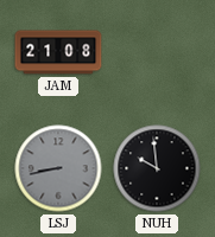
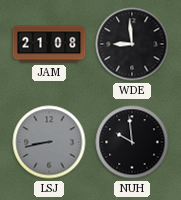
WDE: none -> 8:59
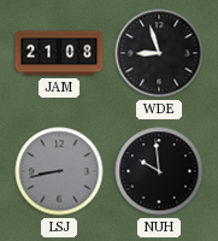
WDE: 8:59 -> 8:57
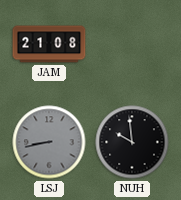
WDE: 8:57 -> none
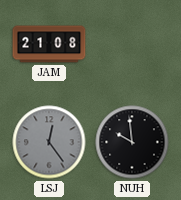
LSJ: 8:43 -> 12:24
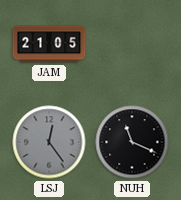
JAM: 21:08 -> 21:05
NUH: 9:59 -> 11:19
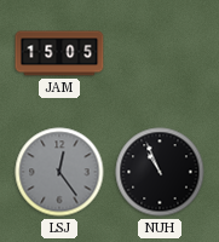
JAM: 21:05 -> 15:05
NUH: 11:19 -> 10:56
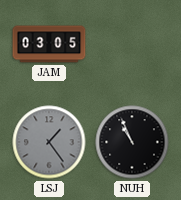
JAM: 15:05 -> 03:05
LSJ: 12:24 -> 1:24
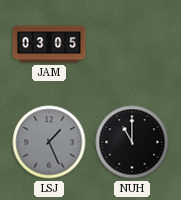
LSJ: 1:24 -> 1:26
NUH: 10:56 -> 11:00
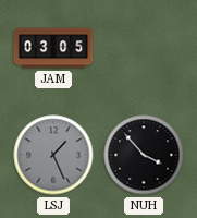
NUH: 11:00 -> 3:53
